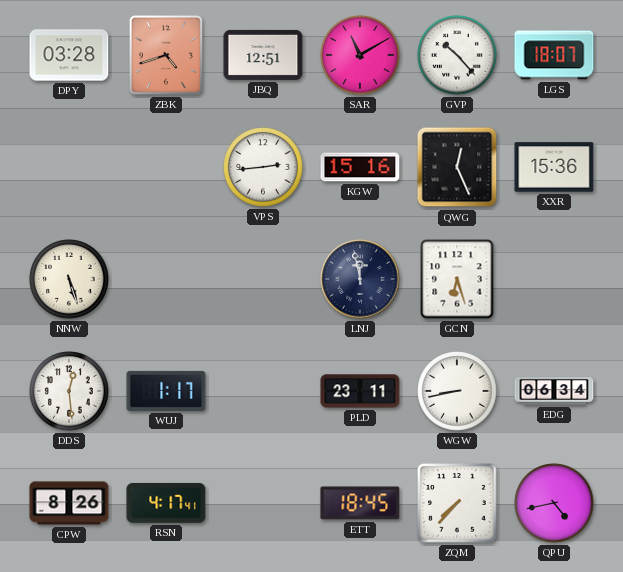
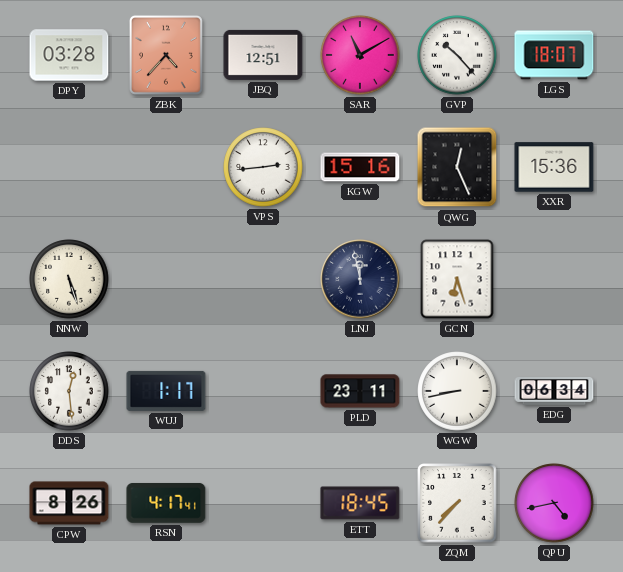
ZBK: 4:42 -> 4:37
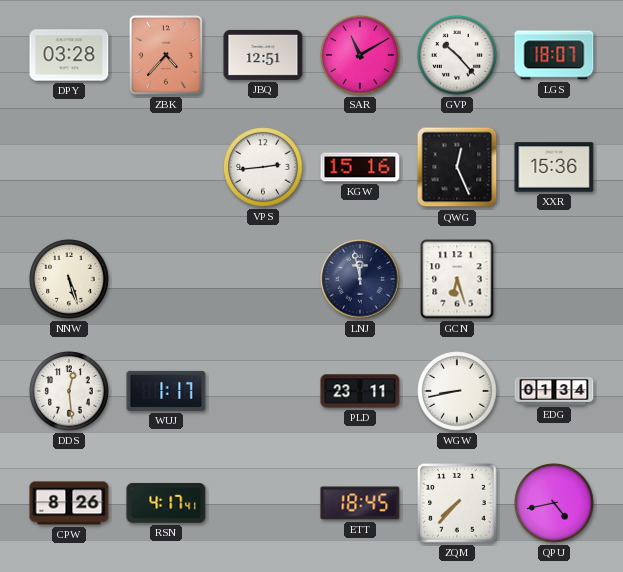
EDG: 06:34 -> 01:34
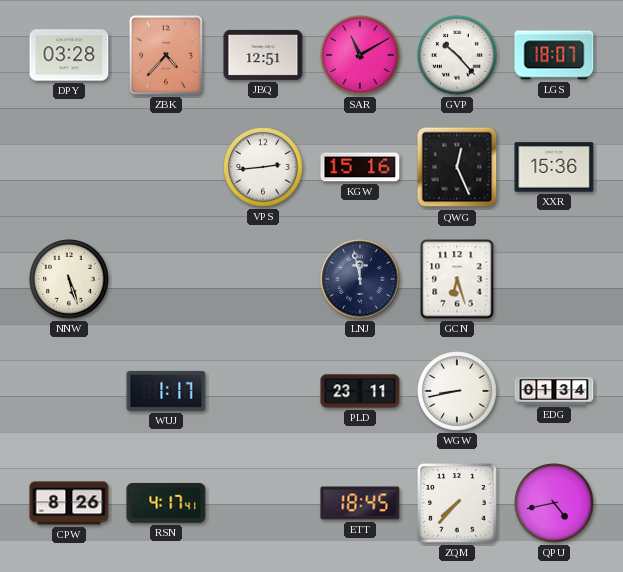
DDS: 12:29 -> none
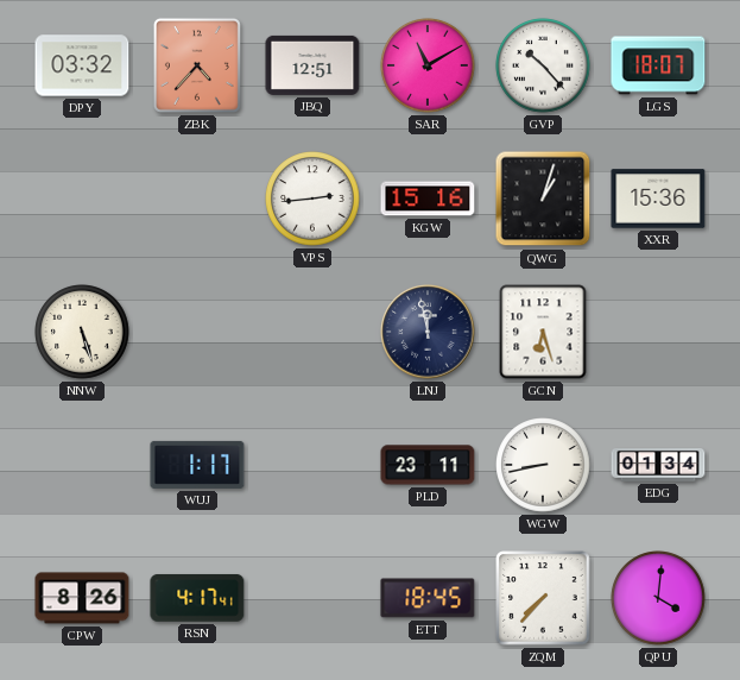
DPY: 03:28 -> 03:32
QWG: 12:26 -> 1:03
QPU: 4:43 -> 4:01
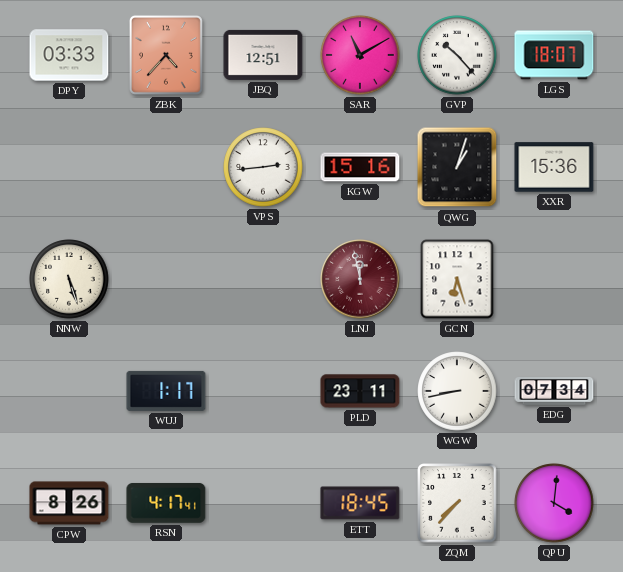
DPY: 03:32 -> 03:33
LNJ dial: navy -> burgundy
EDG: 01:34 -> 07:34
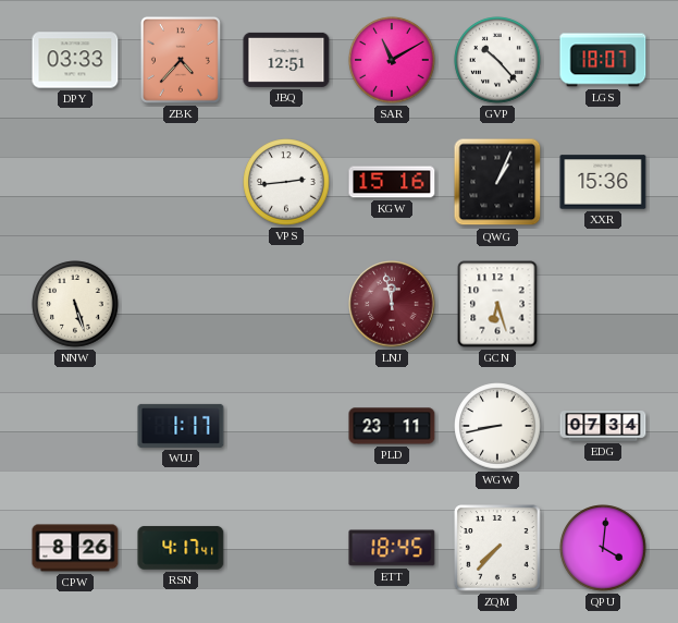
QWG: 1:03 -> 1:04
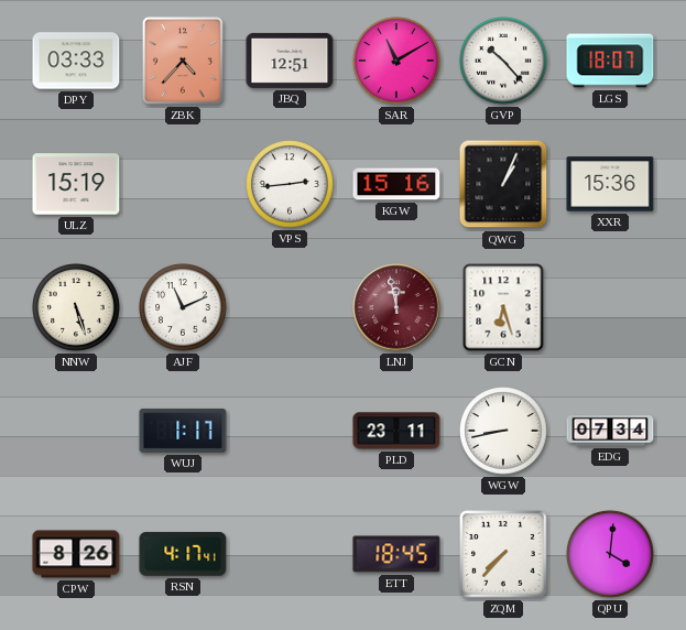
ULZ: none -> 15:19
AJF: none -> 11:11
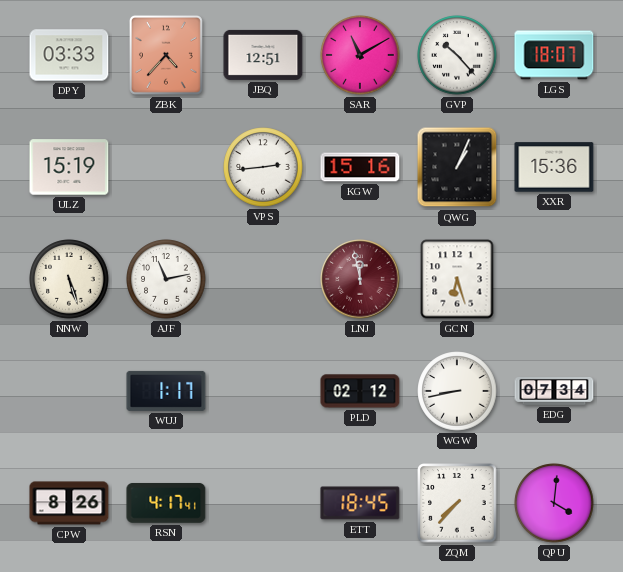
AJF: 11:11 -> 11:13
PLD: 23:11 -> 02:12
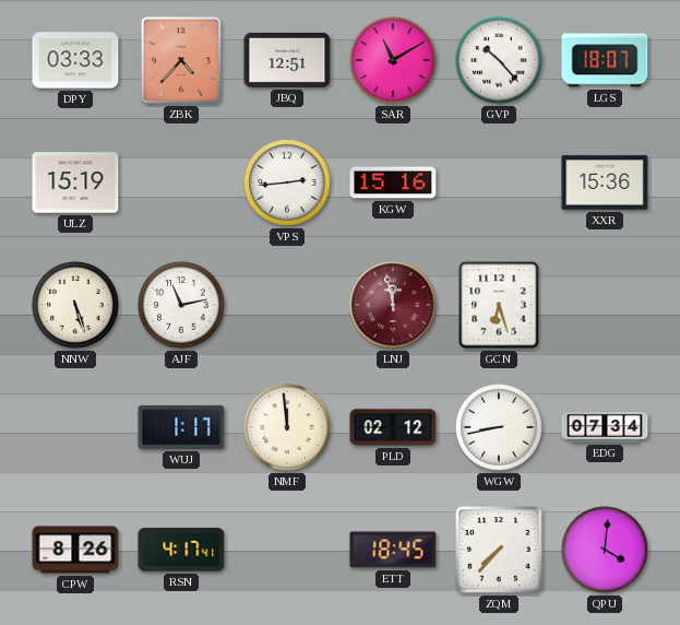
QWG: 1:04 -> none
NMF: none -> 11:59
